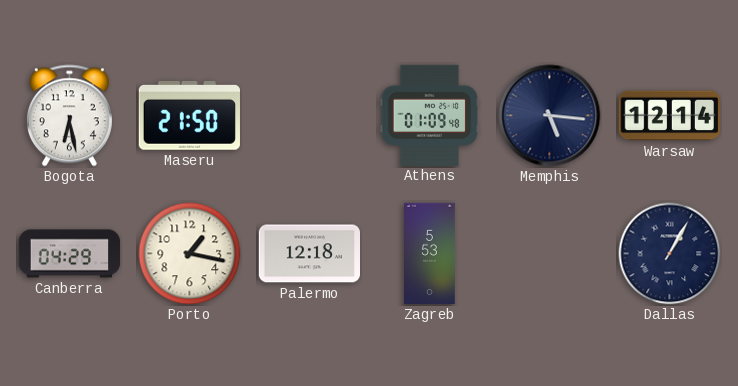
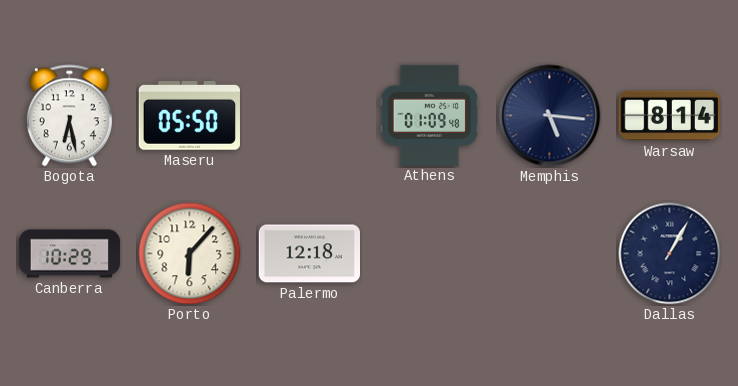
Maseru: 21:50 -> 05:50
Warsaw: 12:14 -> 8:14
Canberra: 04:29 -> 10:29
Porto: 1:17 -> 6:07
Zagreb: 5:53 -> none
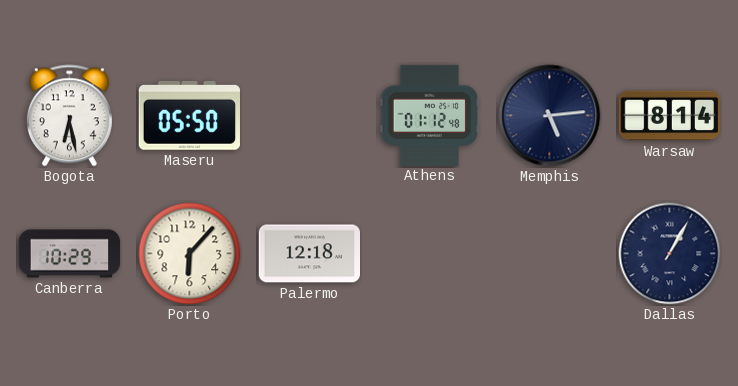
Athens: 01:09 -> 01:12
Memphis: 5:16 -> 5:14
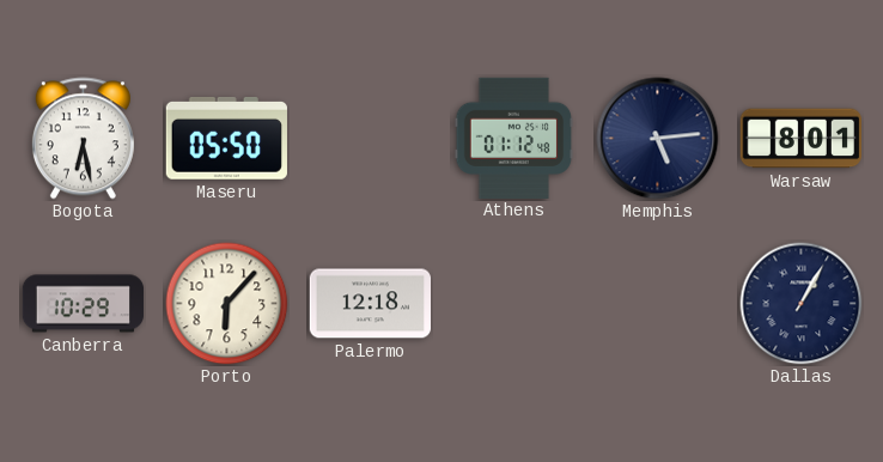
Warsaw: 8:14 -> 8:01
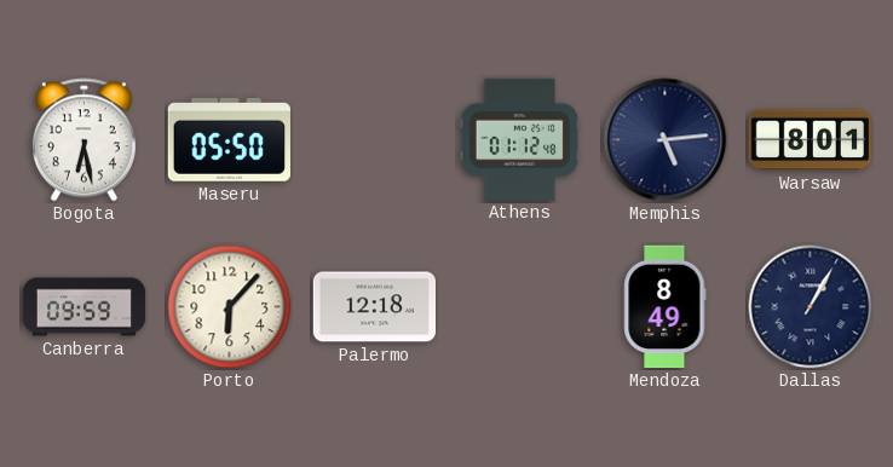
Canberra: 10:29 -> 09:59
Mendoza: none -> 8:49
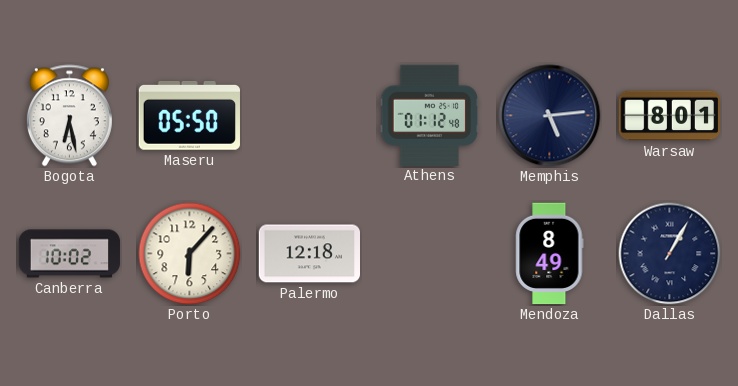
Canberra: 09:59 -> 10:02
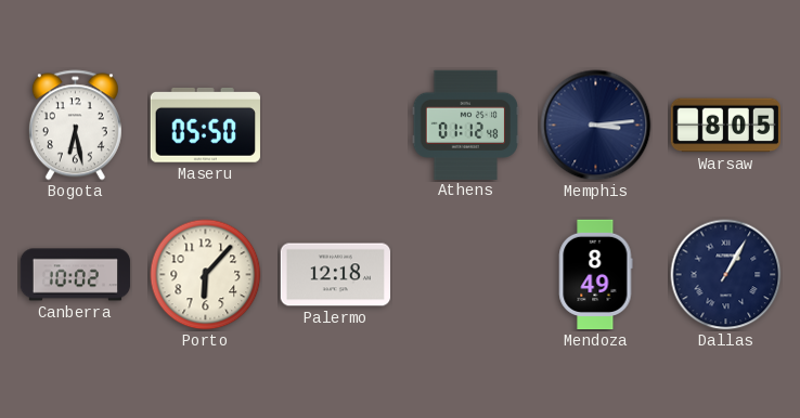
Memphis: 5:14 -> 3:14
Warsaw: 8:01 -> 8:05
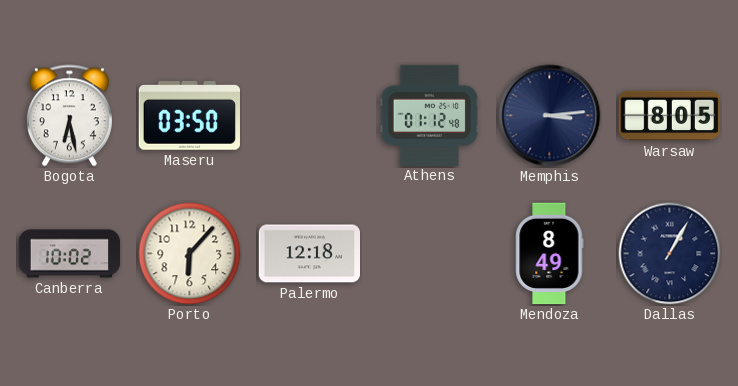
Maseru: 05:50 -> 03:50
